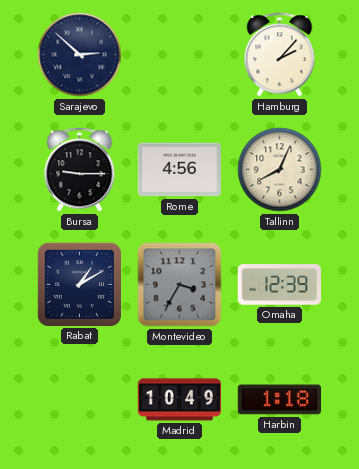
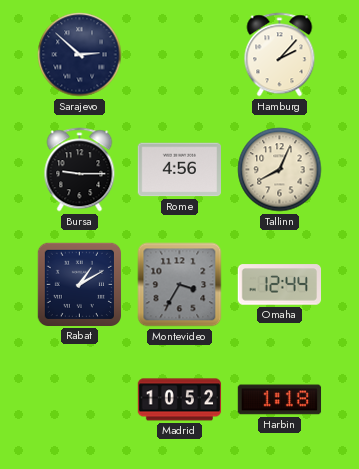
Omaha: 12:39 -> 12:44
Madrid: 10:49 -> 10:52
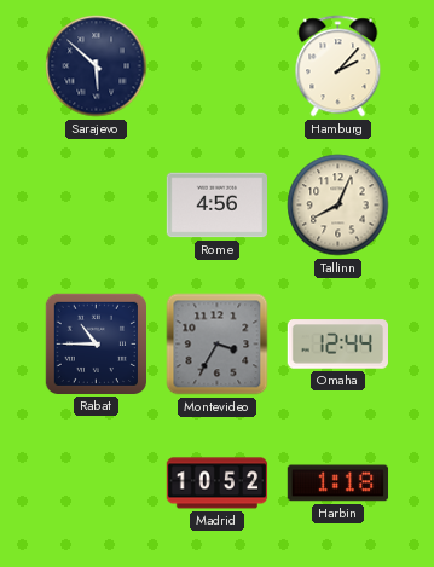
Sarajevo: 2:52 -> 5:52
Bursa: 9:15 -> none
Rabat: 1:10 -> 10:45
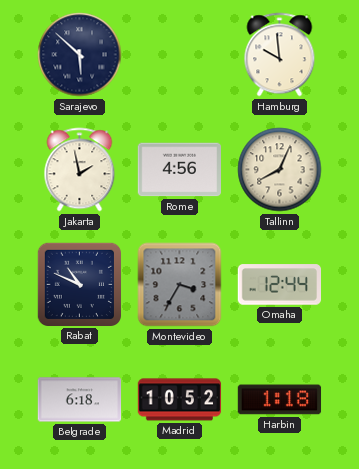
Hamburg: 2:07 -> 9:59
Jakarta: none -> 1:58
Rabat: 10:45 -> 10:49
Belgrade: none -> 6:18
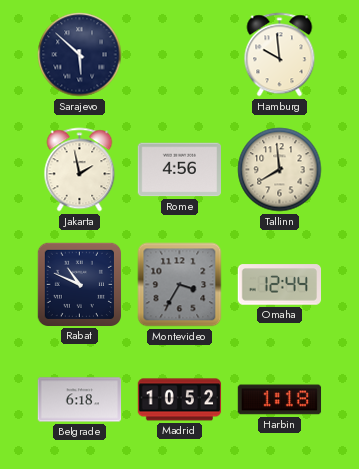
Tallinn: 8:04 -> 7:59
